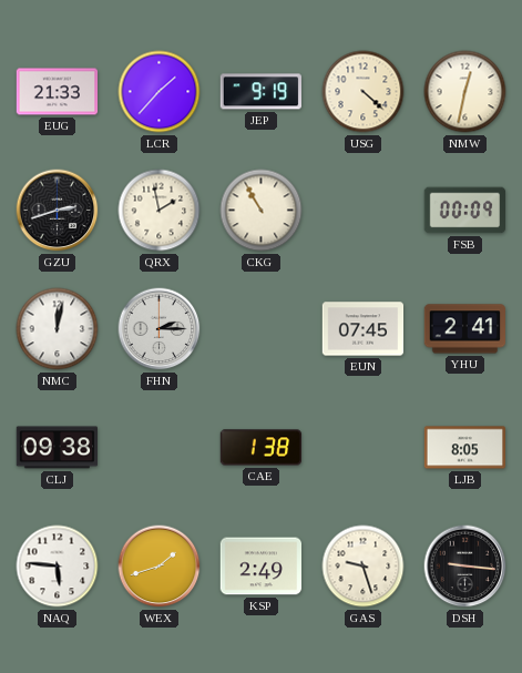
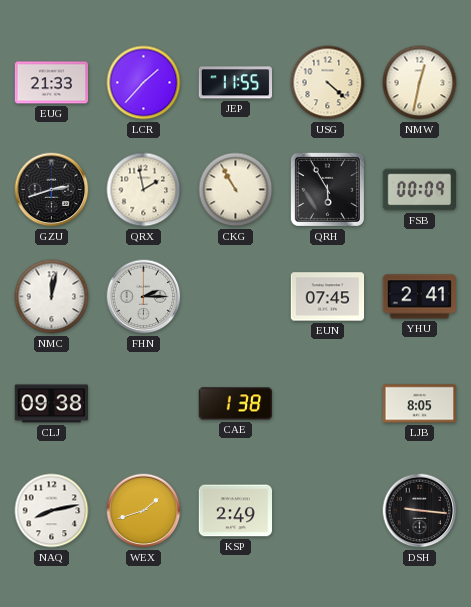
JEP: 9:19 -> 11:55
QRH: none -> 5:55
NAQ: 5:46 -> 8:13
GAS: 9:27 -> none
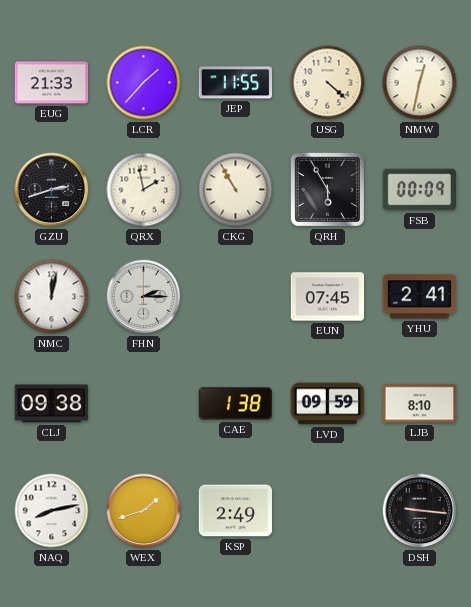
LVD: none -> 09:59
LJB: 8:05 -> 8:10
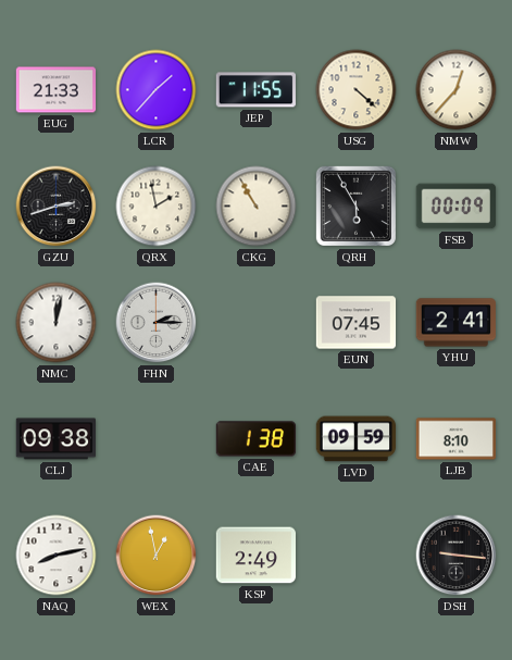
NMW: 12:32 -> 12:37
WEX: 1:42 -> 12:58
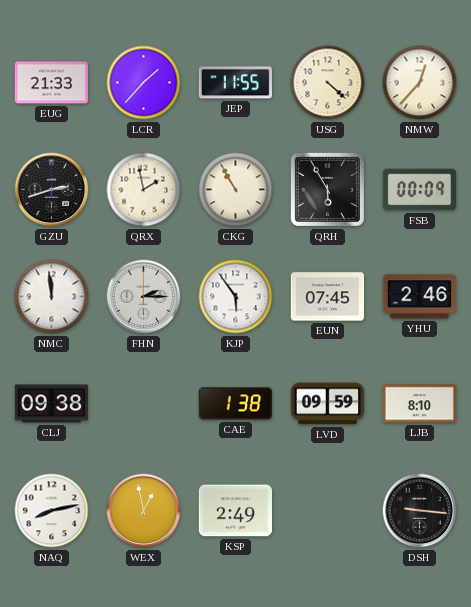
NMC: 12:02 -> 11:59
KJP: none -> 5:54
YHU: 2:41 -> 2:46
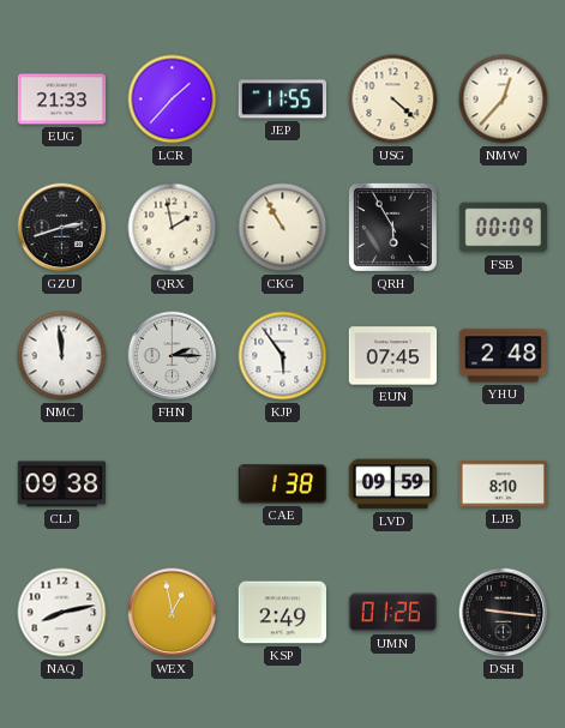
YHU: 2:46 -> 2:48
UMN: none -> 01:26
